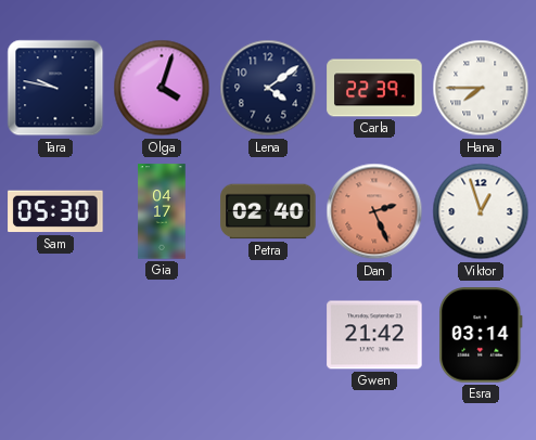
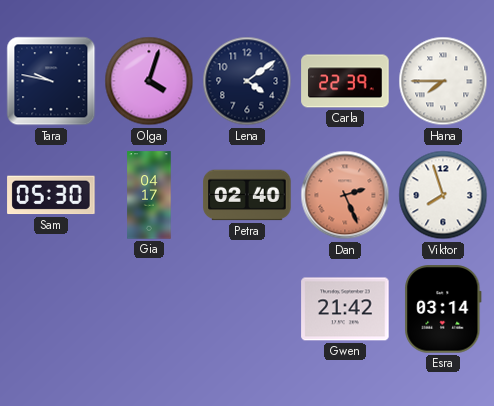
Viktor: 12:57 -> 7:57
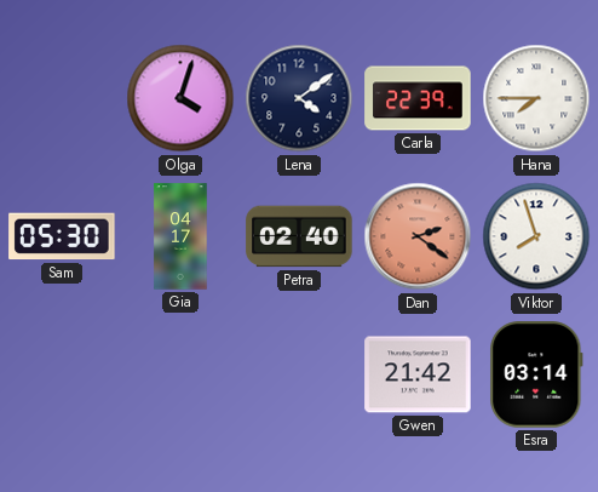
Tara: 9:47 -> none
Dan: 2:26 -> 2:21
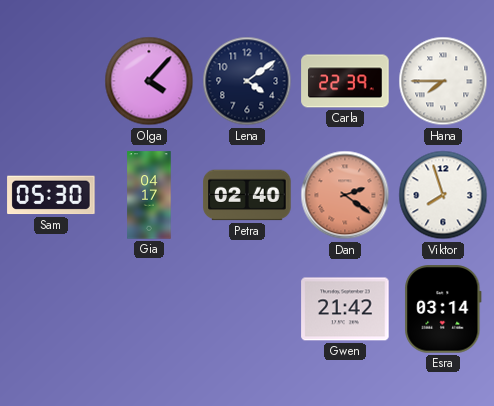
Olga: 4:03 -> 4:07
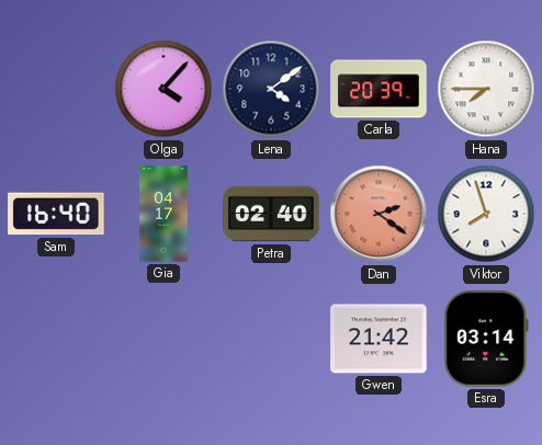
Carla: 22:39 -> 20:39
Sam: 05:30 -> 16:40
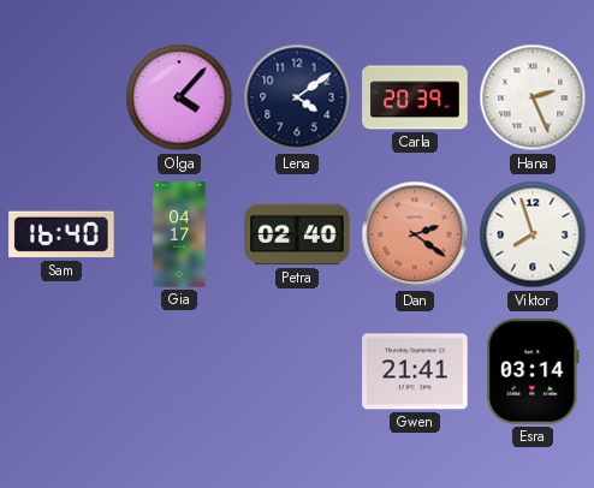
Hana: 7:45 -> 2:26
Gwen: 21:42 -> 21:41
